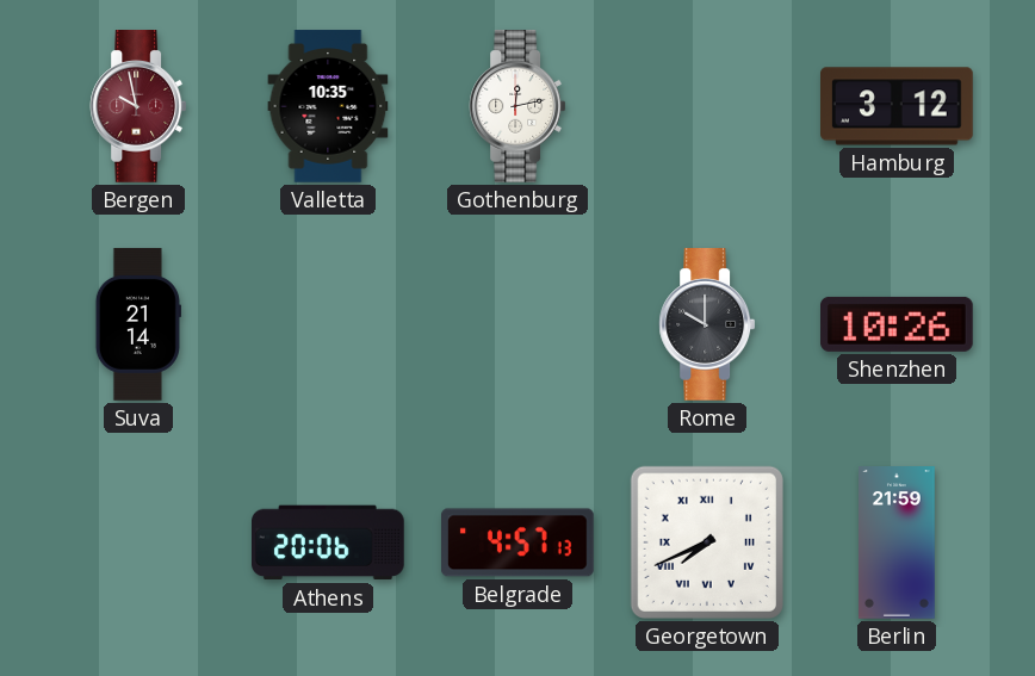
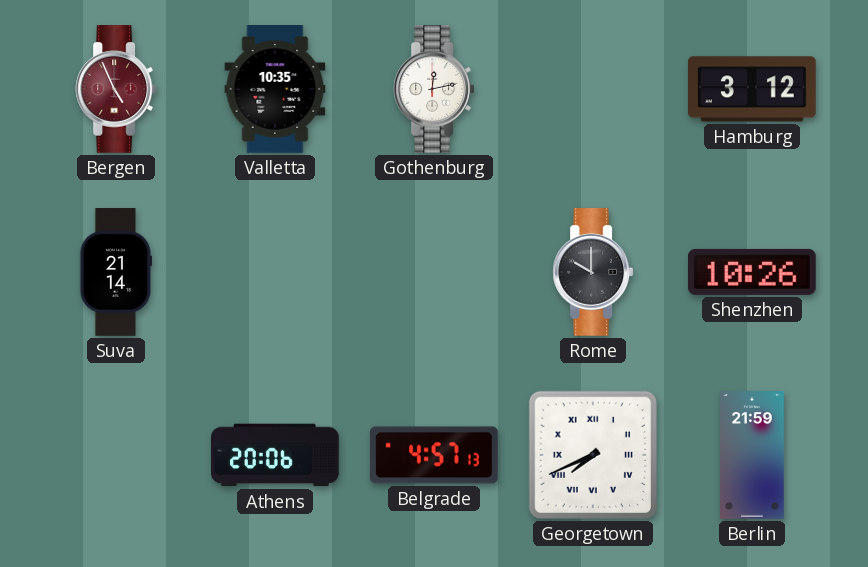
Bergen: 9:58 -> 4:56
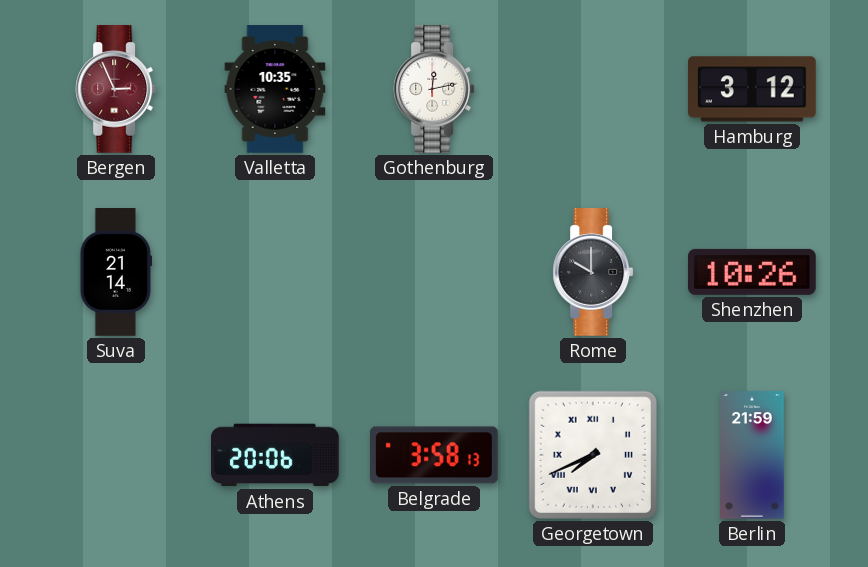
Bergen: 4:56 -> 2:56
Belgrade: 4:57 -> 3:58
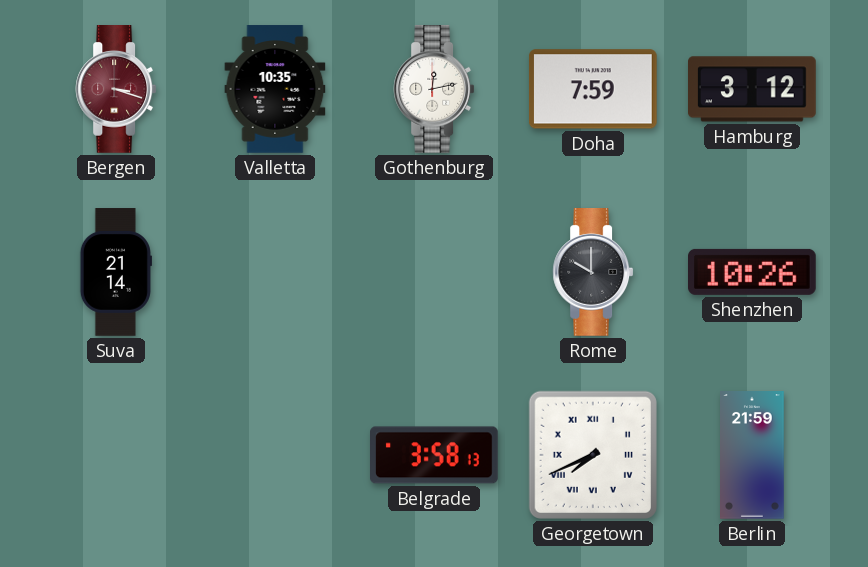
Bergen: 2:56 -> 3:18
Doha: none -> 7:59
Athens: 20:06 -> none
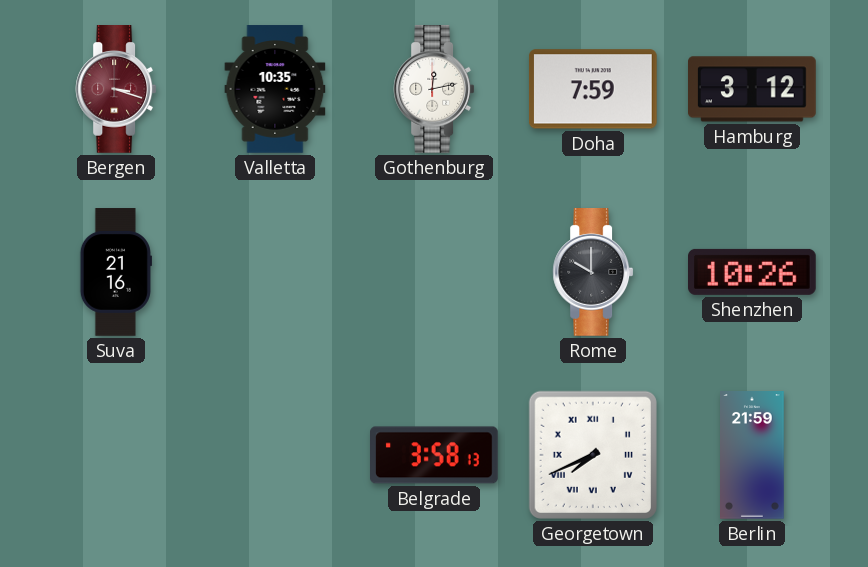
Suva: 21:14 -> 21:16
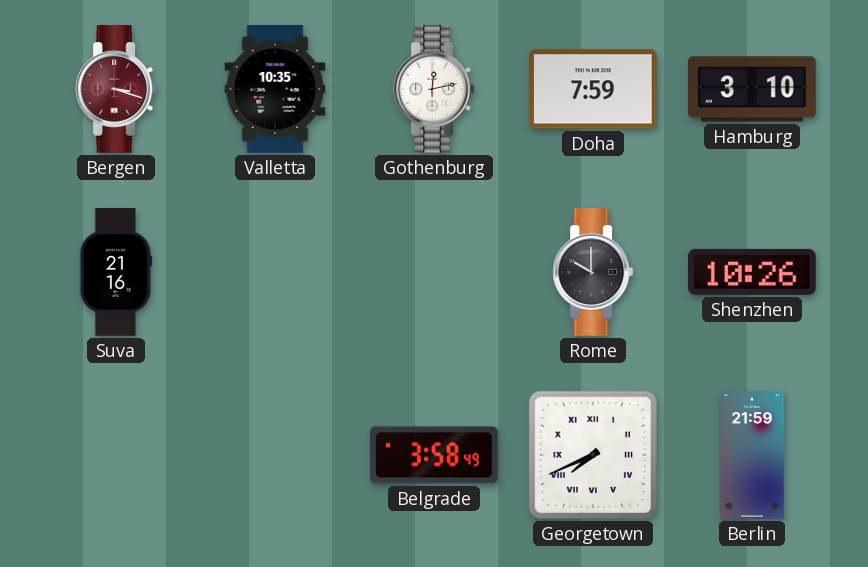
Hamburg: 3:12 -> 3:10
Belgrade: 3:58:13 -> 3:58:49
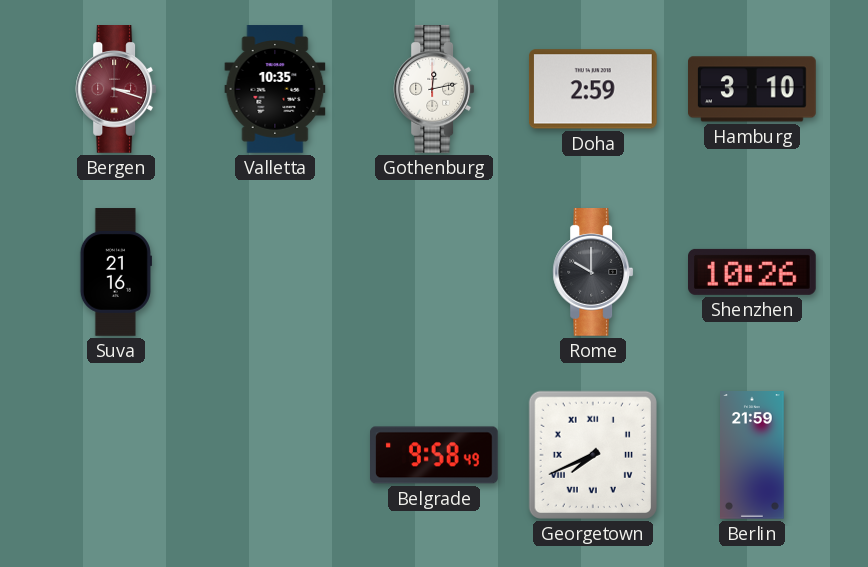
Doha: 7:59 -> 2:59
Belgrade: 3:58 -> 9:58
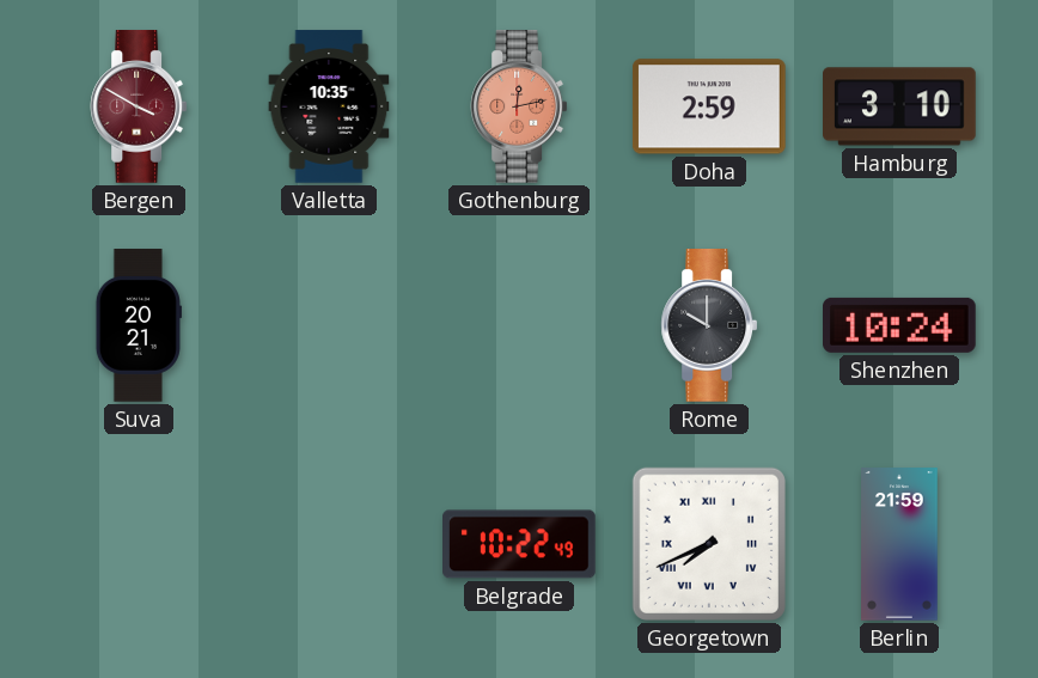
Bergen: 3:18 -> 3:50
Gothenburg dial: white -> salmon
Suva: 21:16 -> 20:21
Shenzhen: 10:26 -> 10:24
Belgrade: 9:58 -> 10:22
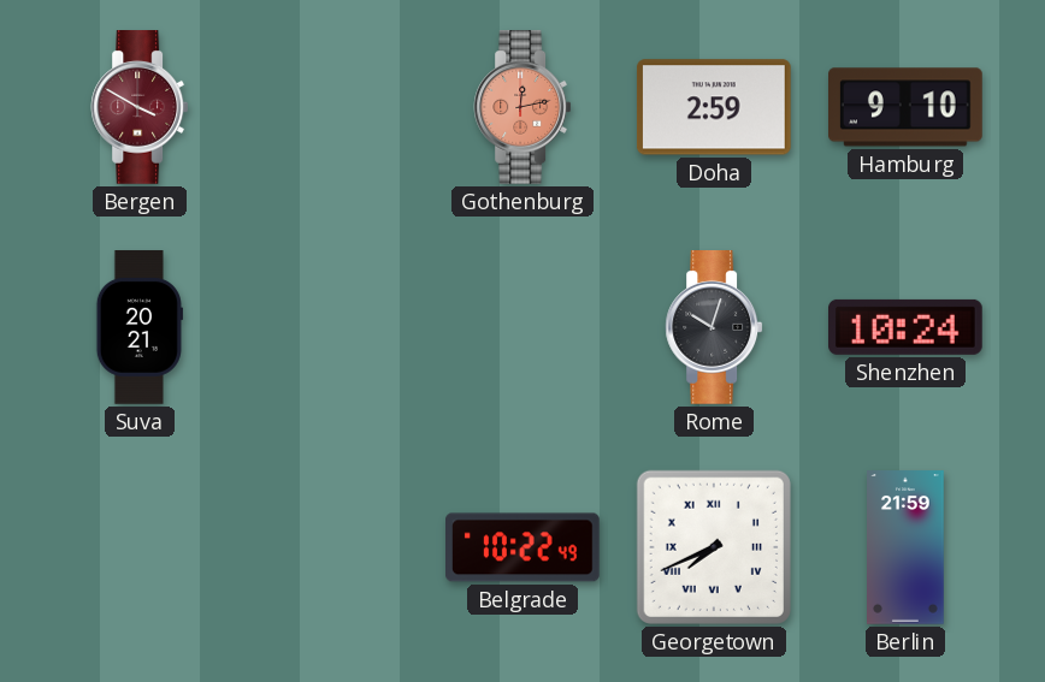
Valletta: 10:35 -> none
Hamburg: 3:10 -> 9:10
Rome: 10:00 -> 10:03
